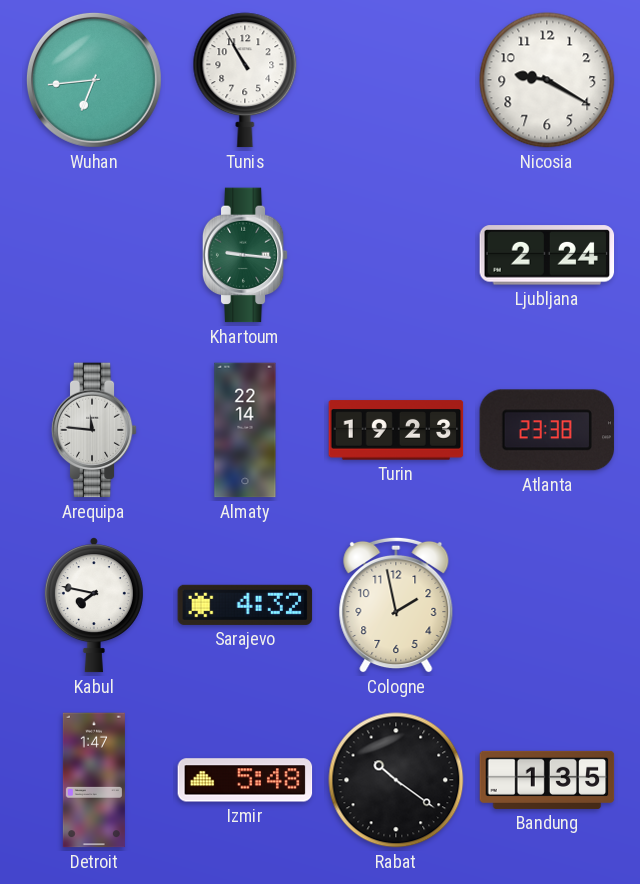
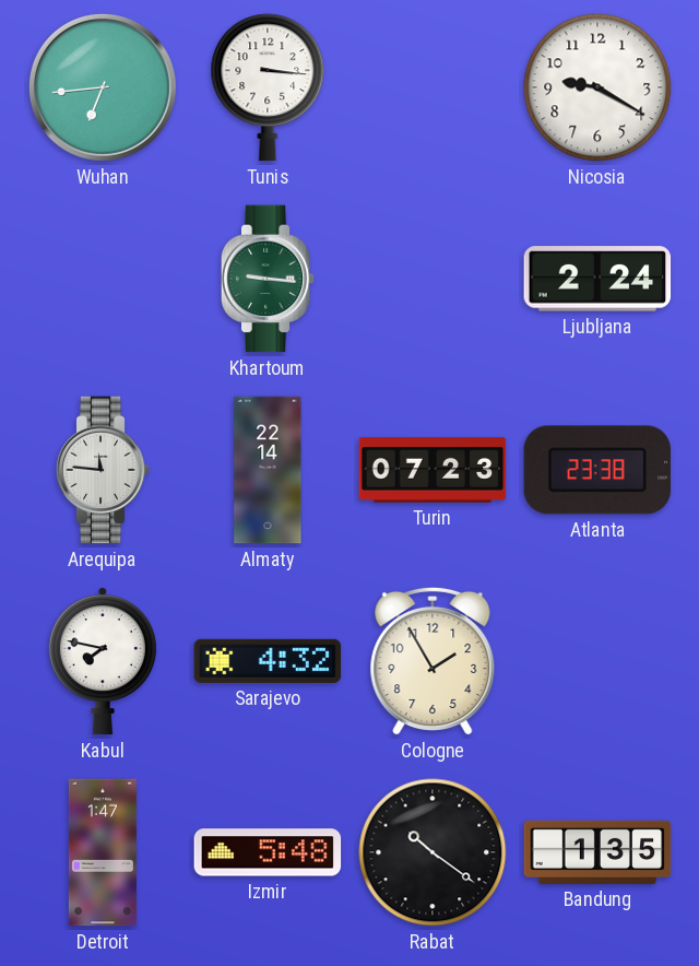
Tunis: 10:55 -> 3:16
Turin: 19:23 -> 07:23
Cologne: 1:58 -> 1:55
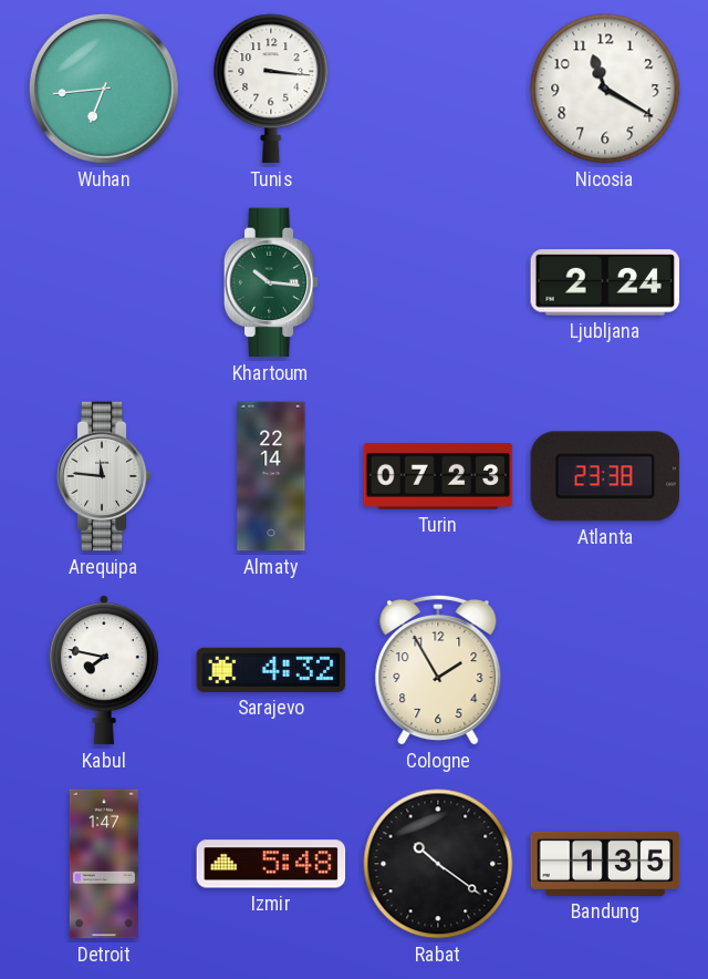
Nicosia: 9:20 -> 11:20
Khartoum: 9:16 -> 10:16
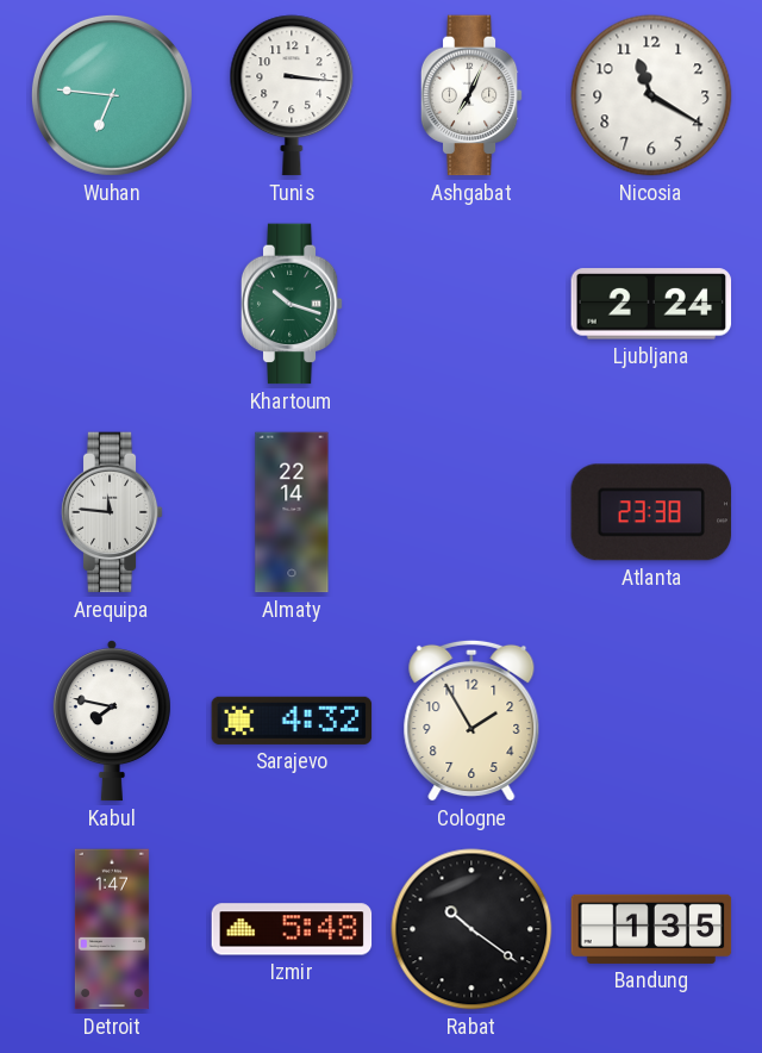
Wuhan: 6:44 -> 6:46
Ashgabat: none -> 7:04
Khartoum: 10:16 -> 10:18
Turin: 07:23 -> none
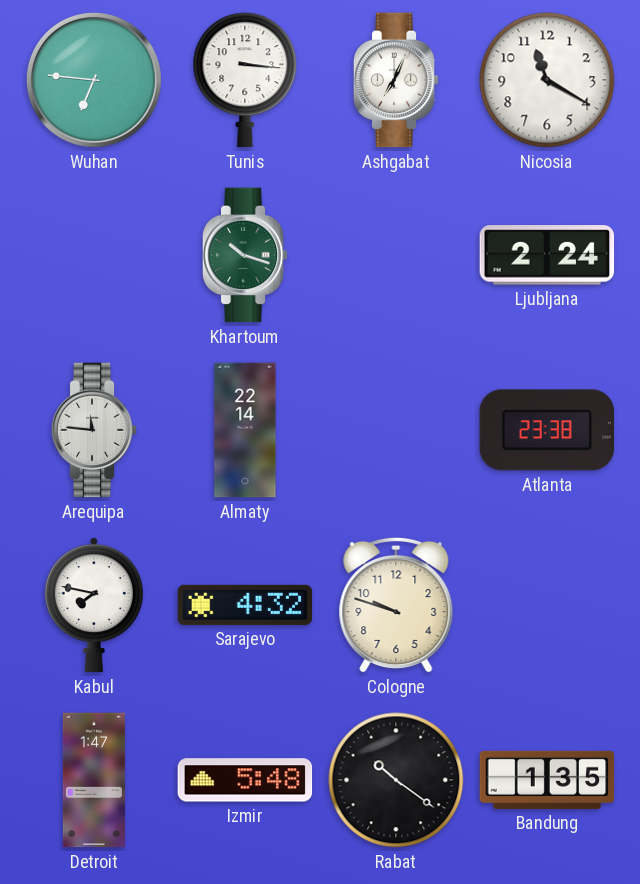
Cologne: 1:55 -> 9:48
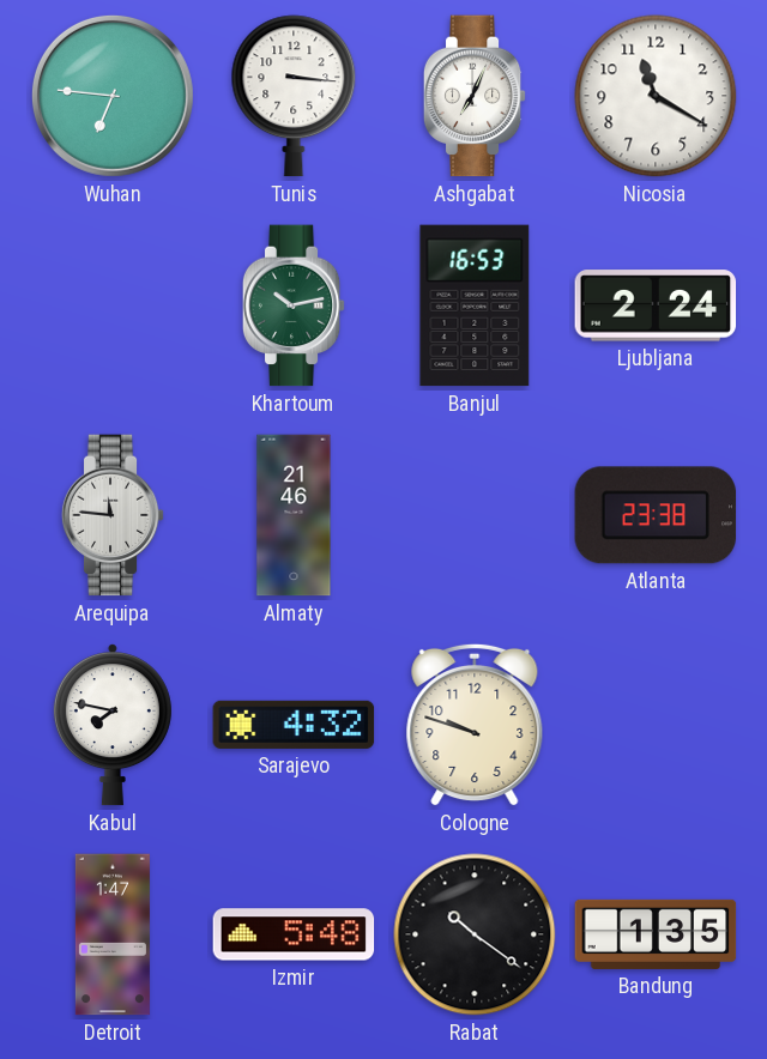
Khartoum: 10:18 -> 10:13
Banjul: none -> 16:53
Almaty: 22:14 -> 21:46
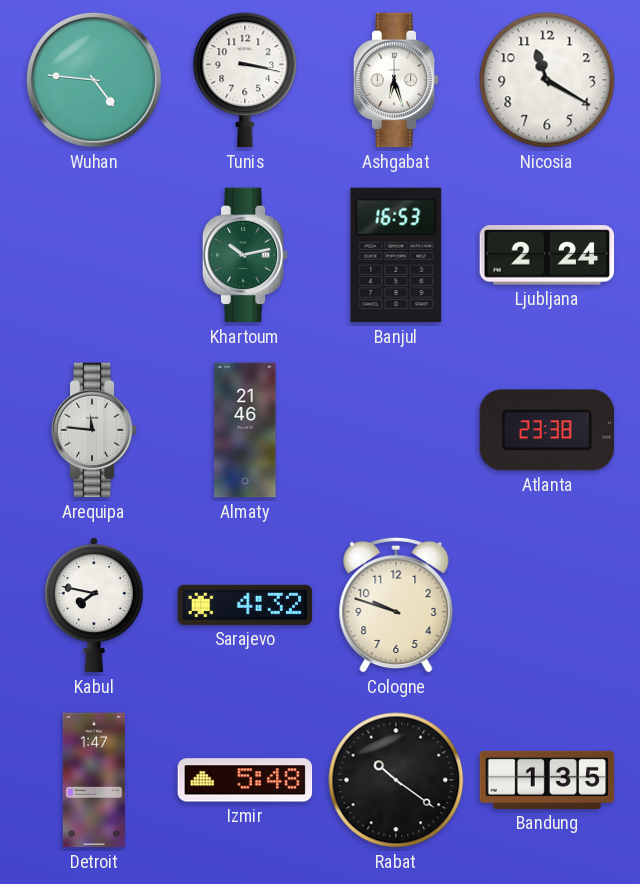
Wuhan: 6:46 -> 4:46
Tunis: 3:16 -> 3:17
Ashgabat: 7:04 -> 6:27
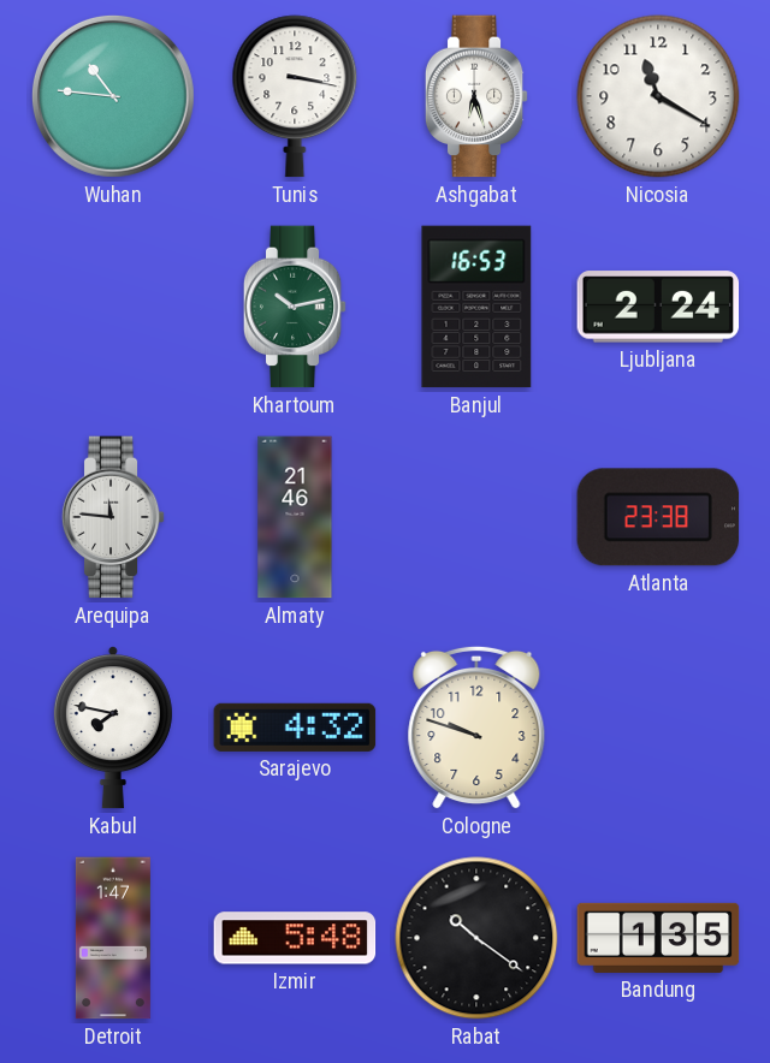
Wuhan: 4:46 -> 10:46
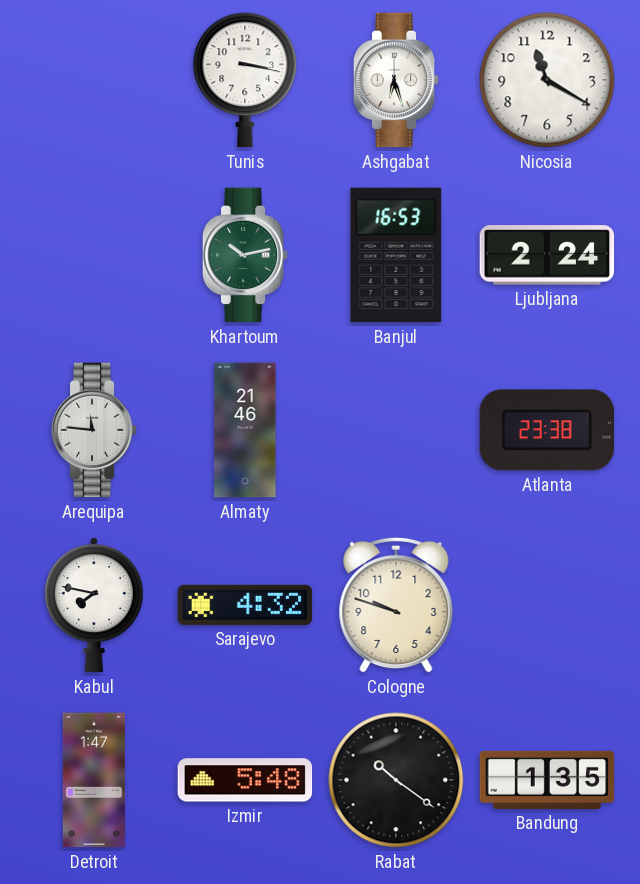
Wuhan: 10:46 -> none
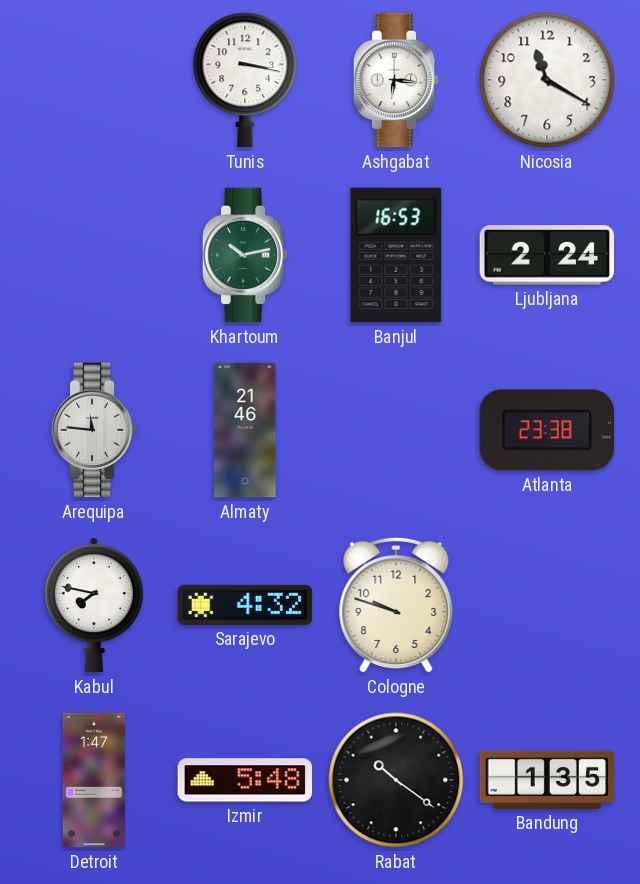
Ashgabat: 6:27 -> 6:16
